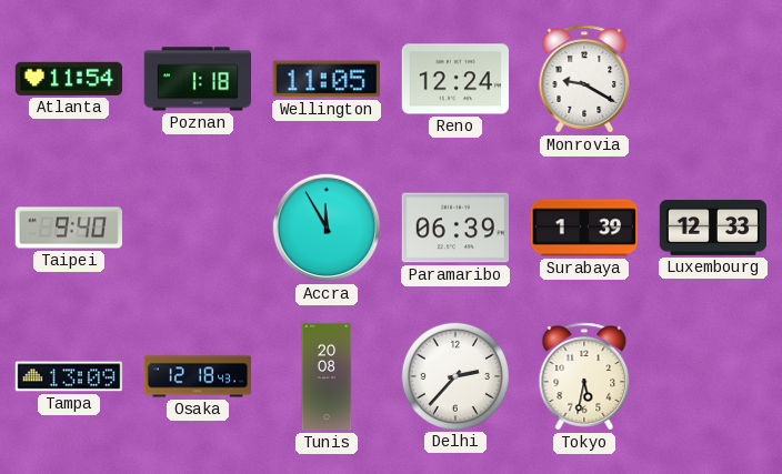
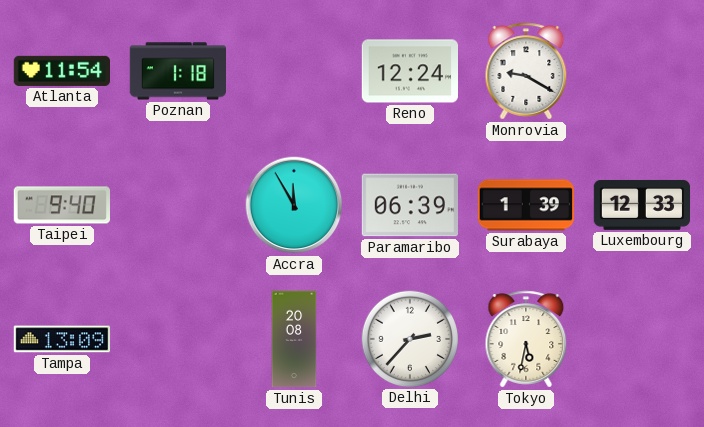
Wellington: 11:05 -> none
Osaka: 12:18 -> none
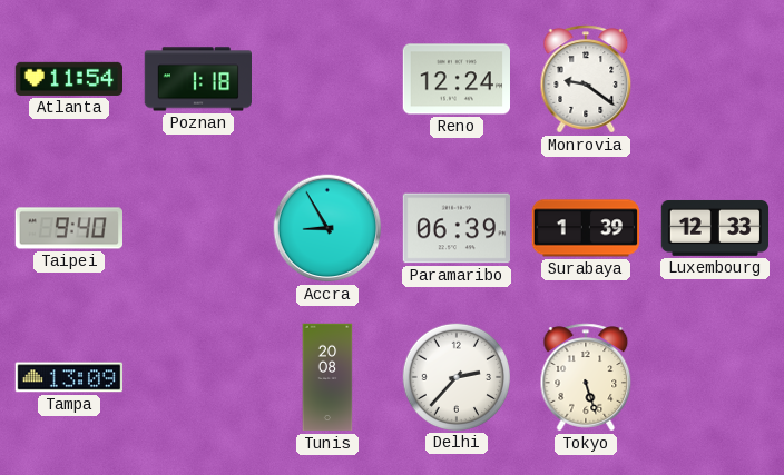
Monrovia: 9:20 -> 9:21
Accra: 11:55 -> 8:55
Tokyo: 5:32 -> 5:27
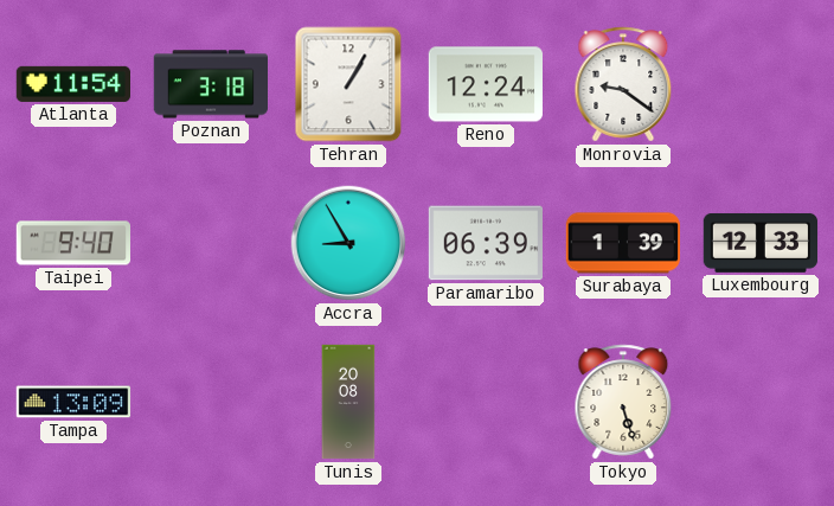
Poznan: 1:18 -> 3:18
Tehran: none -> 1:05
Delhi: 2:37 -> none
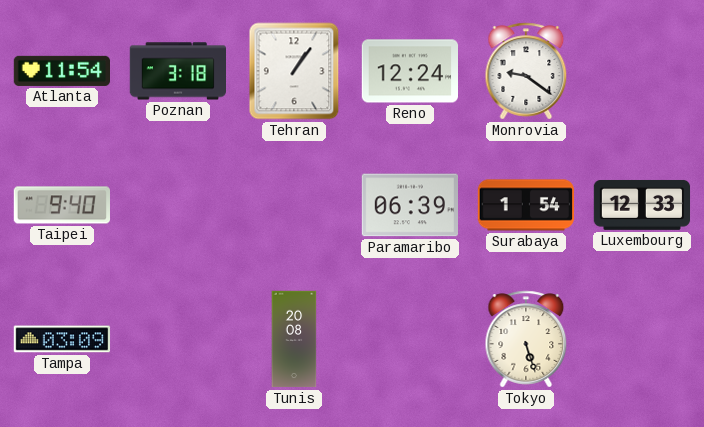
Tehran: 1:05 -> 1:06
Accra: 8:55 -> none
Surabaya: 1:39 -> 1:54
Tampa: 13:09 -> 03:09
